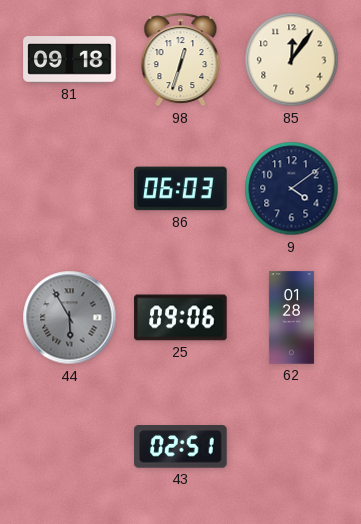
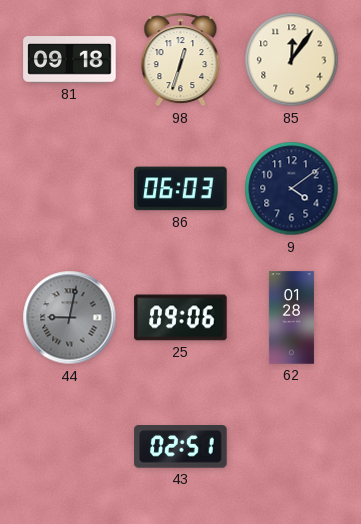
44: 5:55 -> 9:02
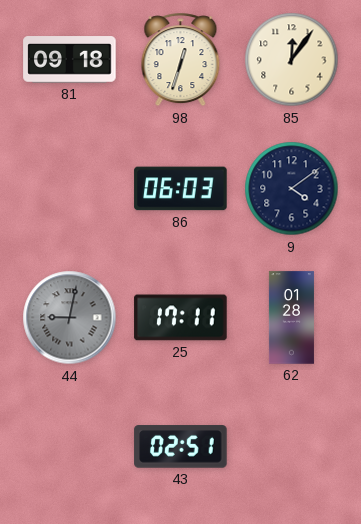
25: 09:06 -> 17:11
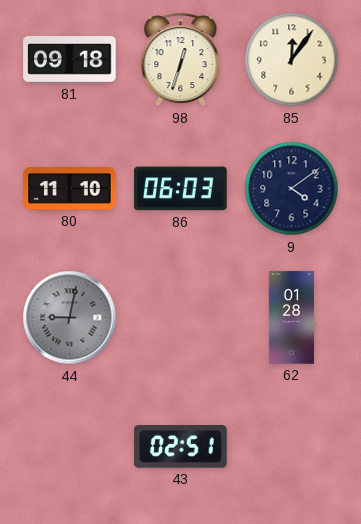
80: none -> 11:10
25: 17:11 -> none
